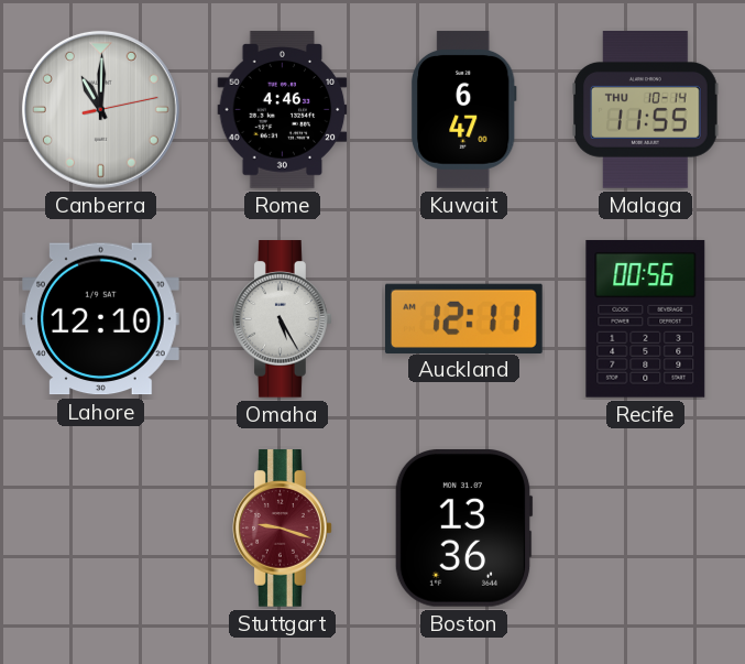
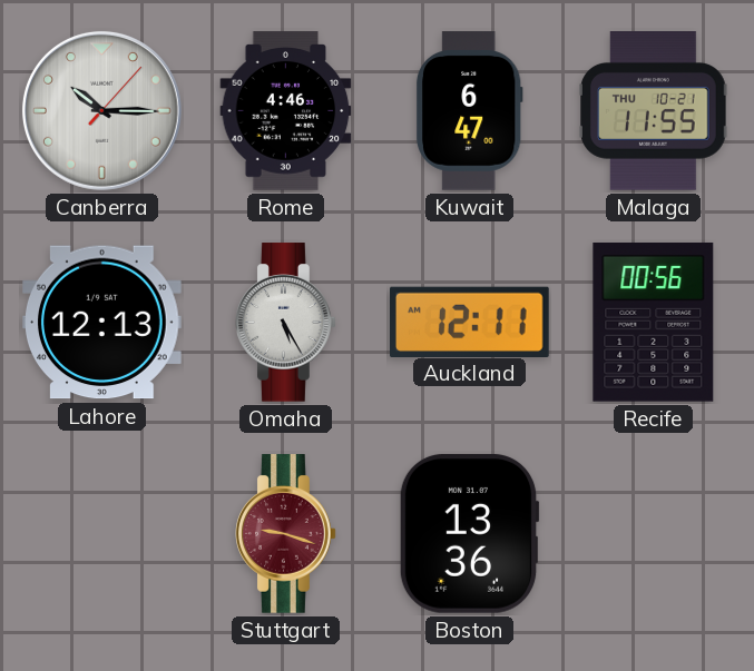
Canberra: 11:00 -> 10:15
Malaga date: THU 10-14 -> THU 10-21
Lahore: 12:10 -> 12:13
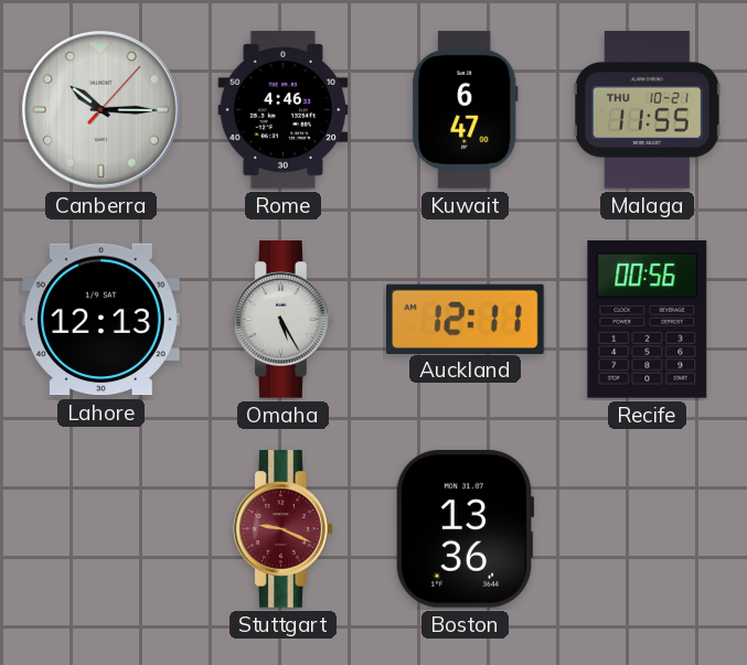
Stuttgart: 9:18 -> 9:19
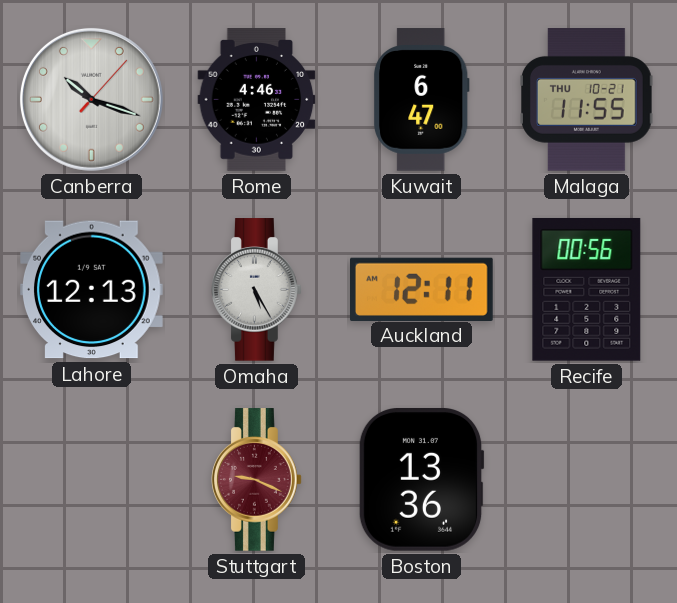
Canberra: 10:15 -> 10:18
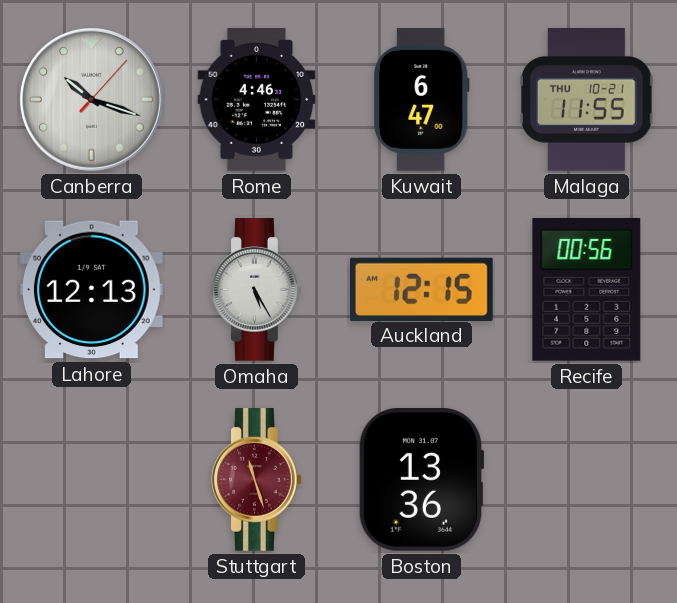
Auckland: 12:11 -> 12:15
Stuttgart: 9:19 -> 11:27
